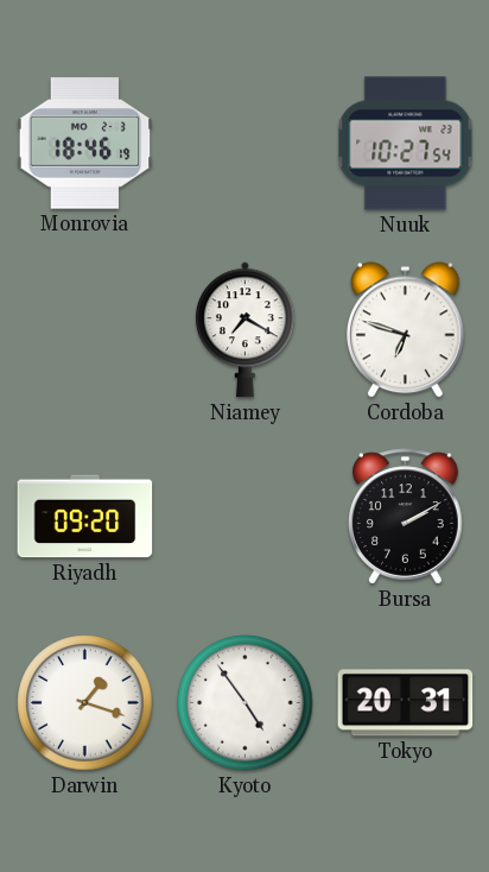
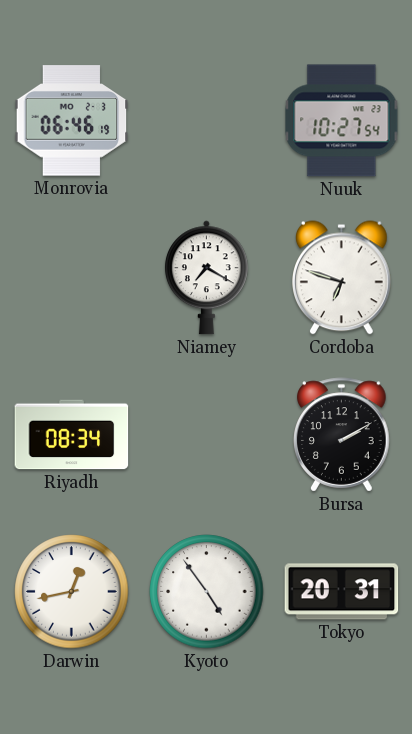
Monrovia: 18:46 -> 06:46
Riyadh: 09:20 -> 08:34
Darwin: 1:18 -> 12:43
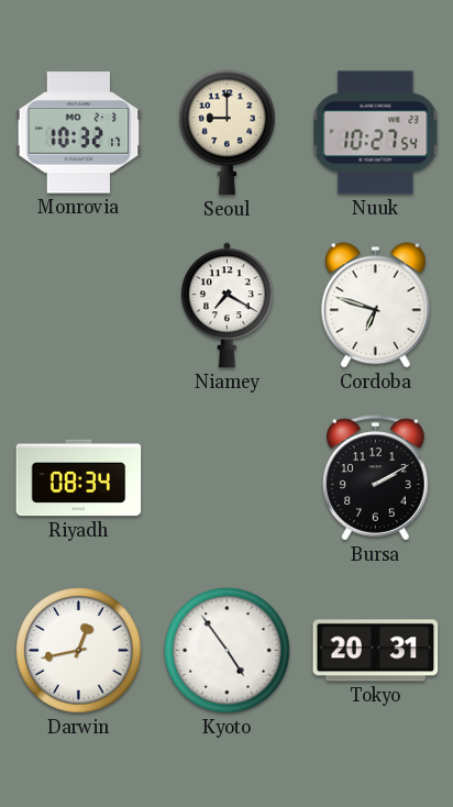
Monrovia: 06:46 -> 10:32
Seoul: none -> 9:00
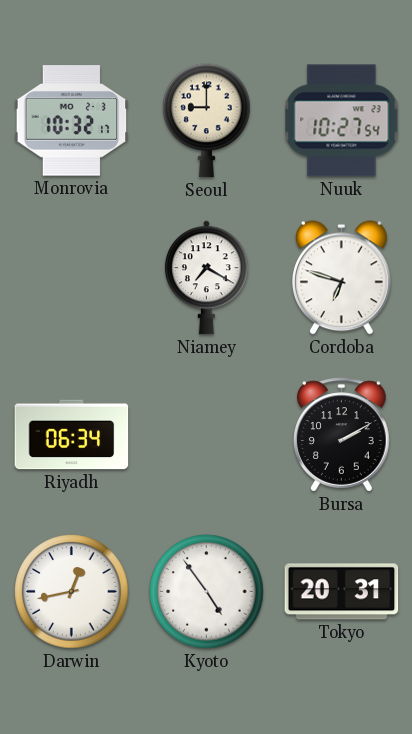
Riyadh: 08:34 -> 06:34
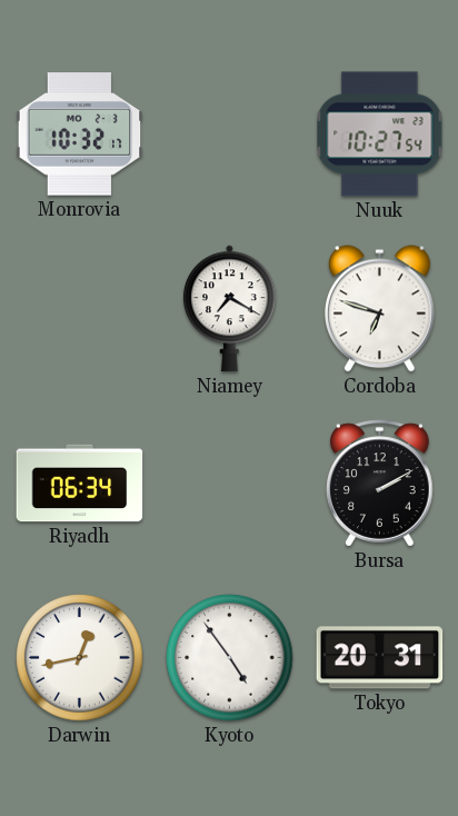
Seoul: 9:00 -> none
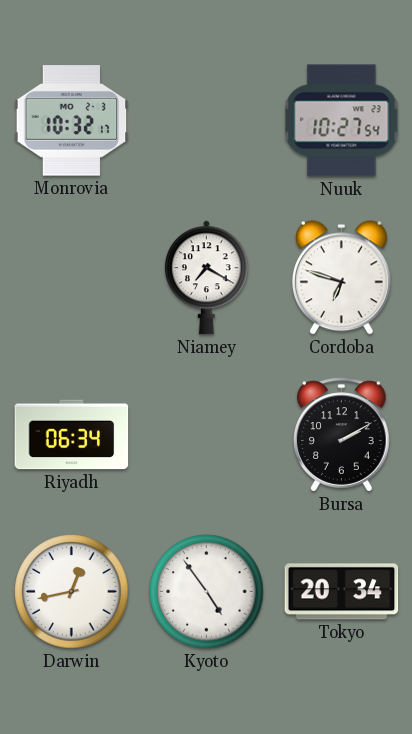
Tokyo: 20:31 -> 20:34
